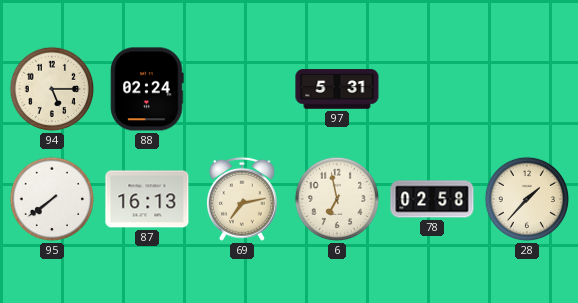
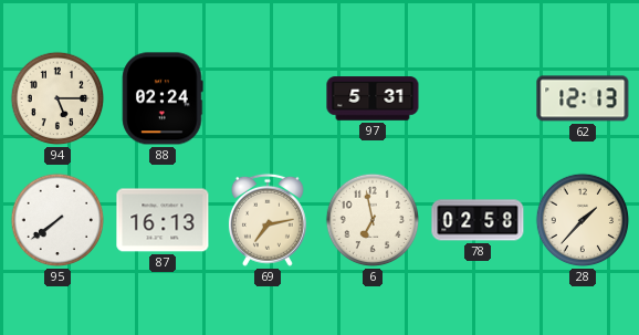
62: none -> 12:13
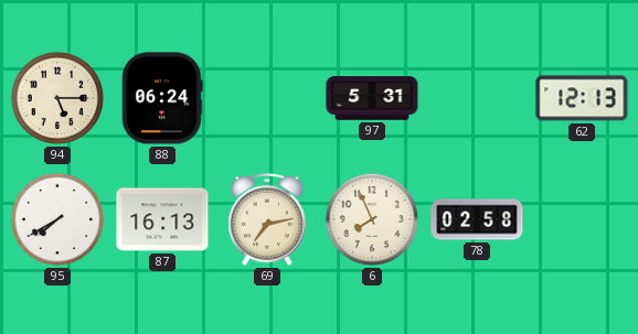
88: 02:24 -> 06:24
95: 7:39 -> 7:40
6: 6:58 -> 7:56
28: 1:37 -> none
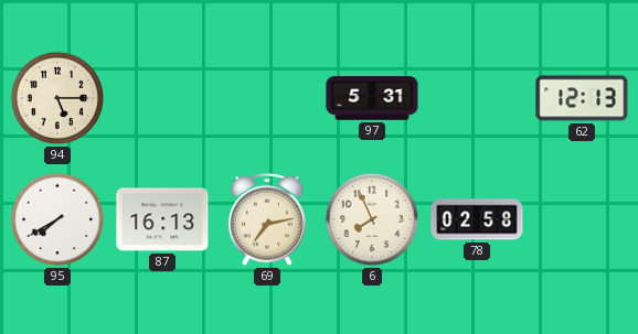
88: 06:24 -> none
